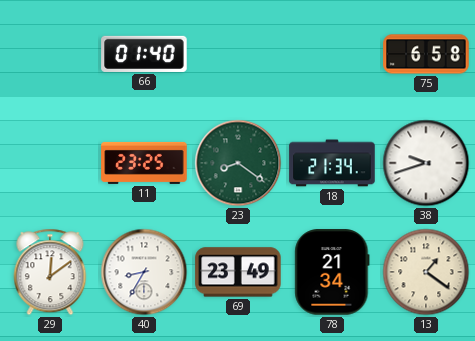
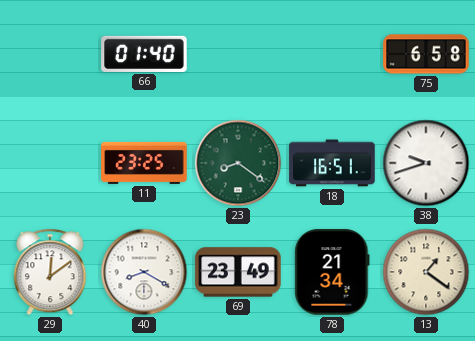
18: 21:34 -> 16:51
40: 8:35 -> 8:20
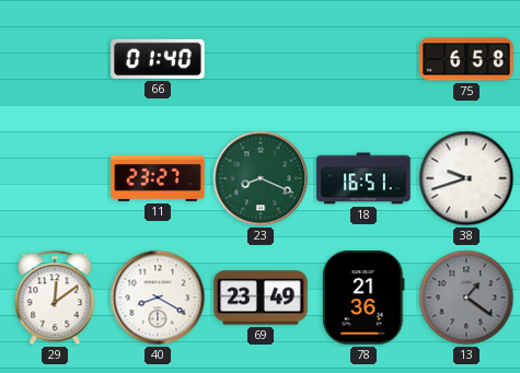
11: 23:25 -> 23:27
23: 8:21 -> 8:19
78: 21:34 -> 21:36
13 dial: cream -> grey
